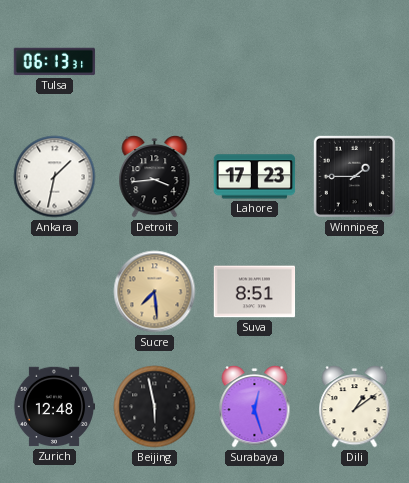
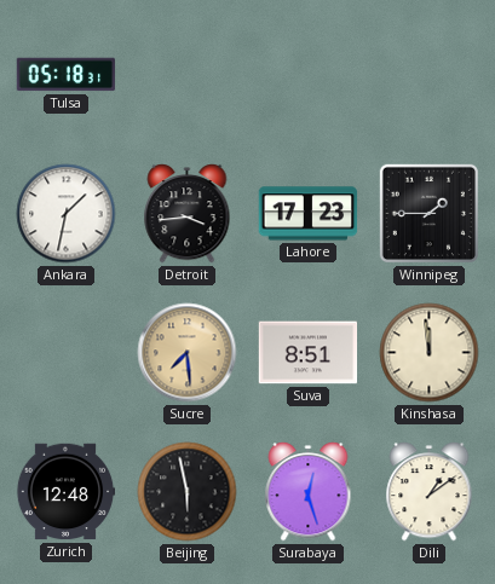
Tulsa: 06:13 -> 05:18
Kinshasa: none -> 11:59
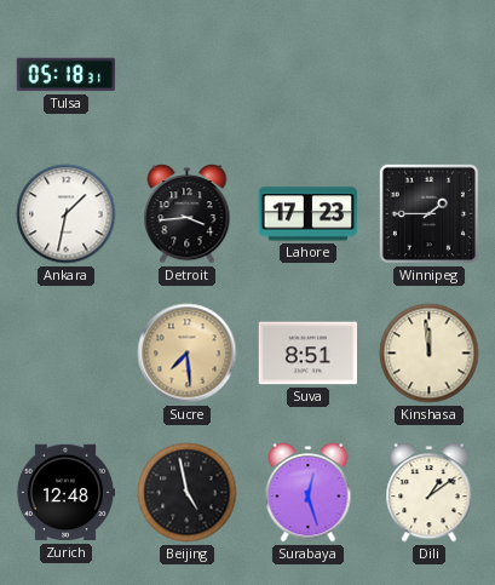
Beijing: 5:58 -> 4:58
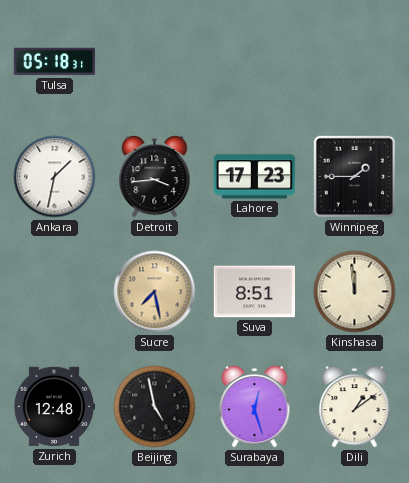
Sucre: 7:29 -> 7:28
